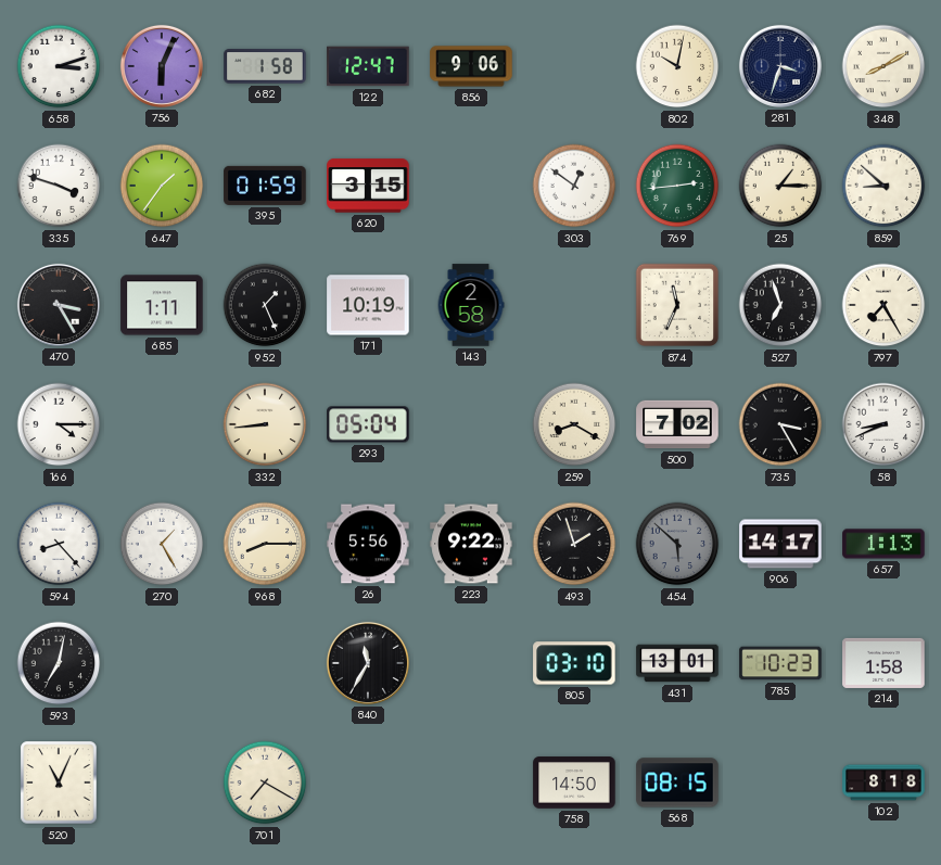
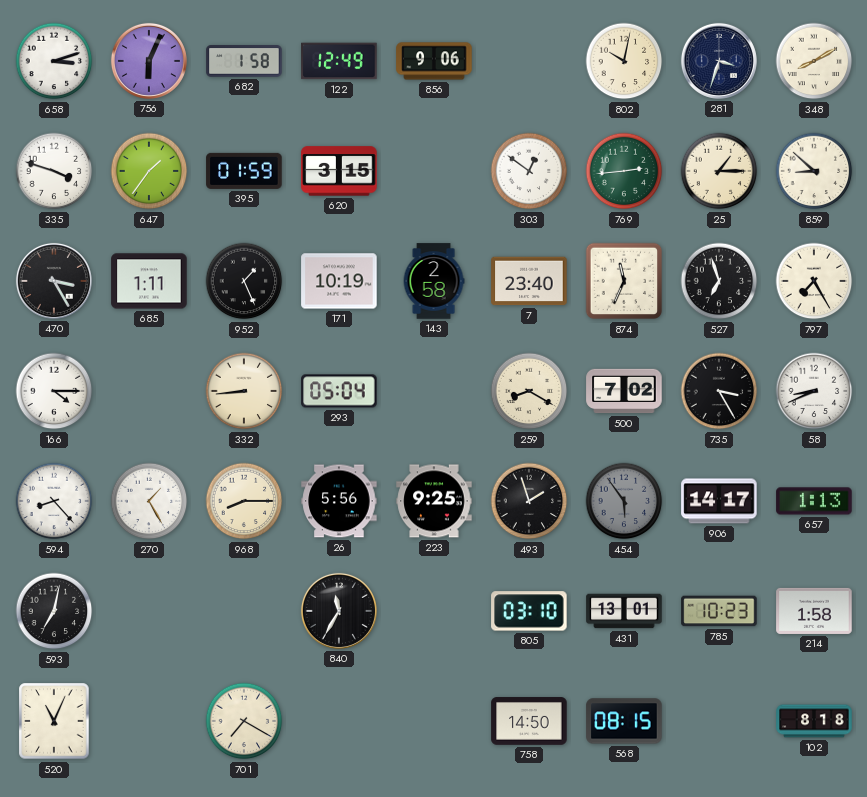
122: 12:47 -> 12:49
7: none -> 23:40
223: 9:22 -> 9:25
454: 5:52 -> 5:54
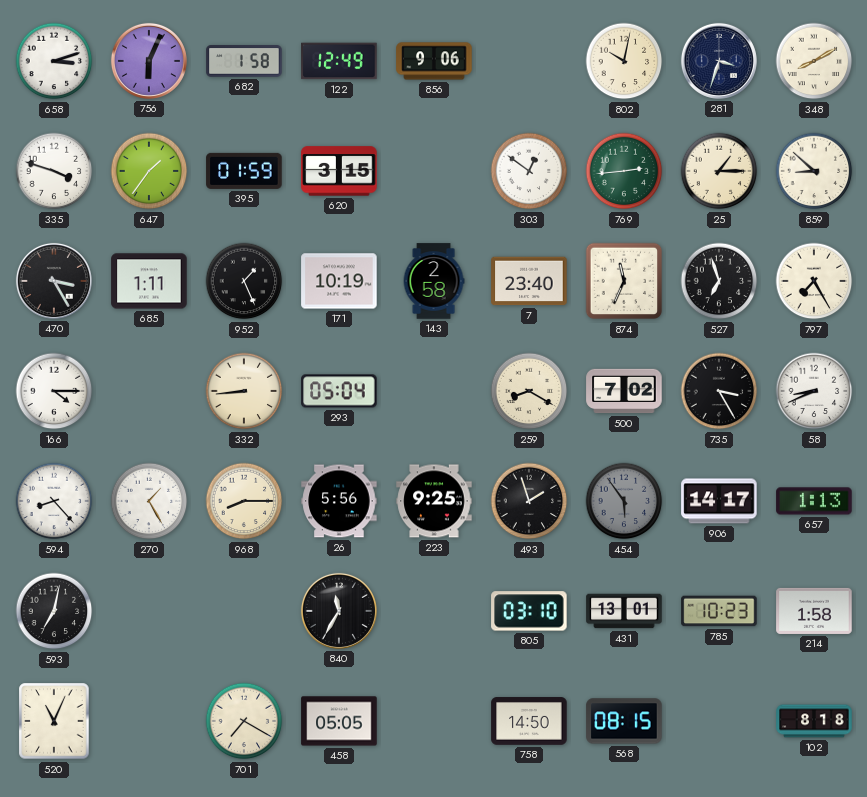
458: none -> 05:05
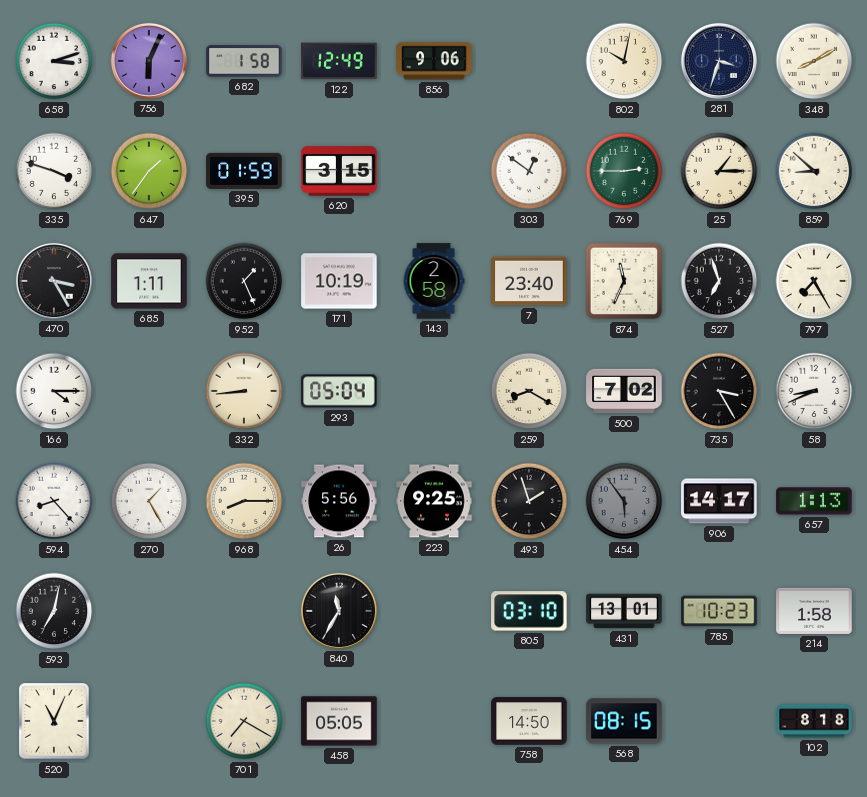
769: 2:44 -> 2:45
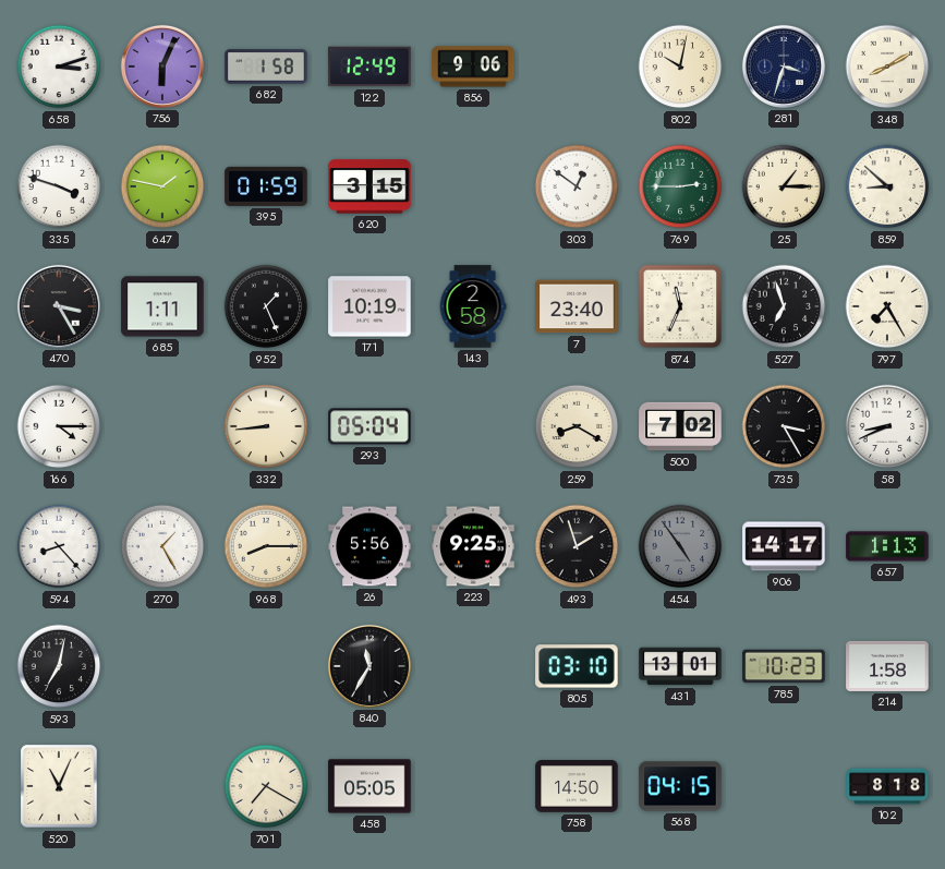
647: 1:36 -> 1:47
454: 5:54 -> 4:54
568: 08:15 -> 04:15
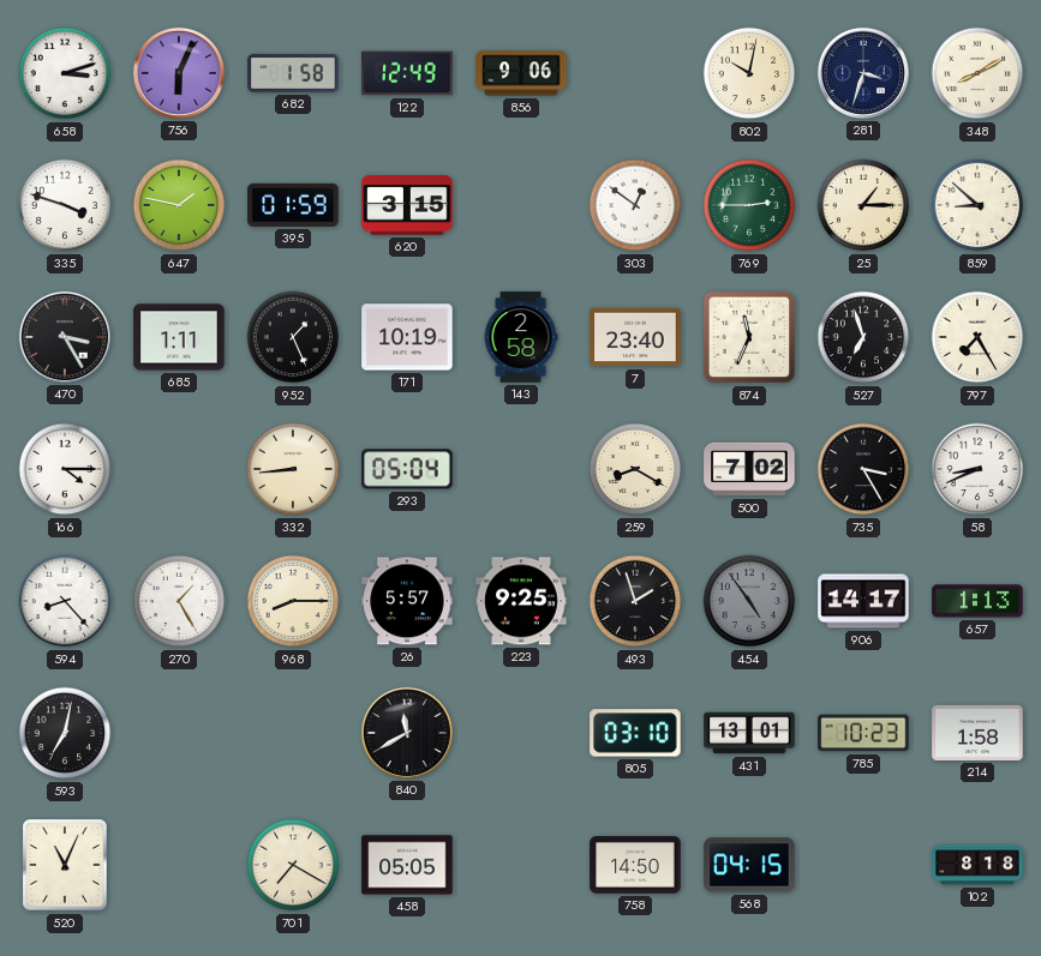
26: 5:56 -> 5:57
840: 11:35 -> 11:40
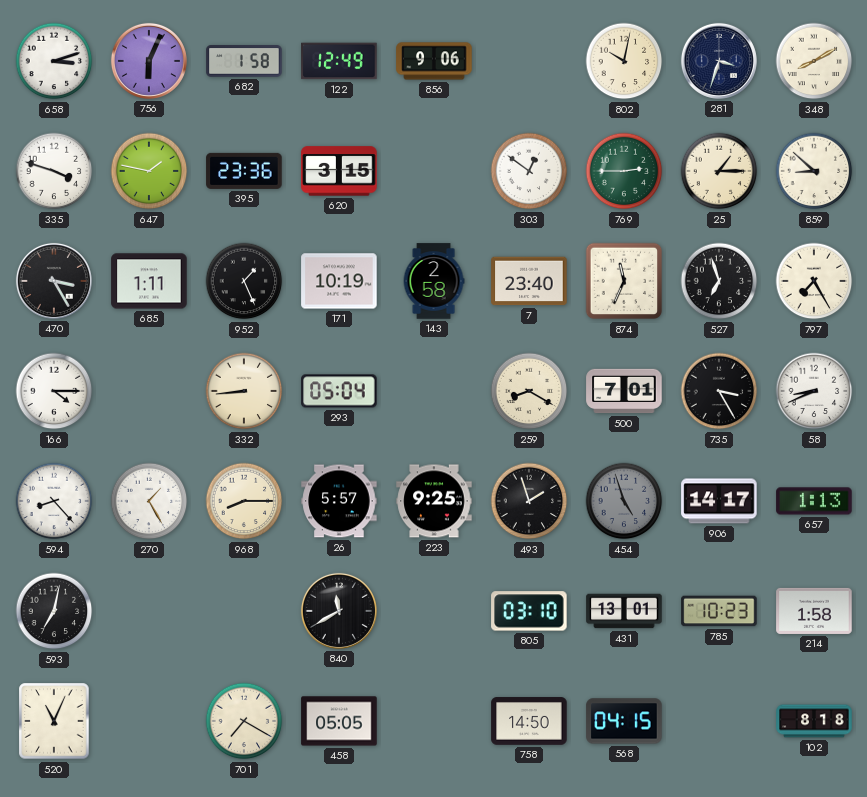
395: 01:59 -> 23:36
500: 7:02 -> 7:01
454: 4:54 -> 4:57
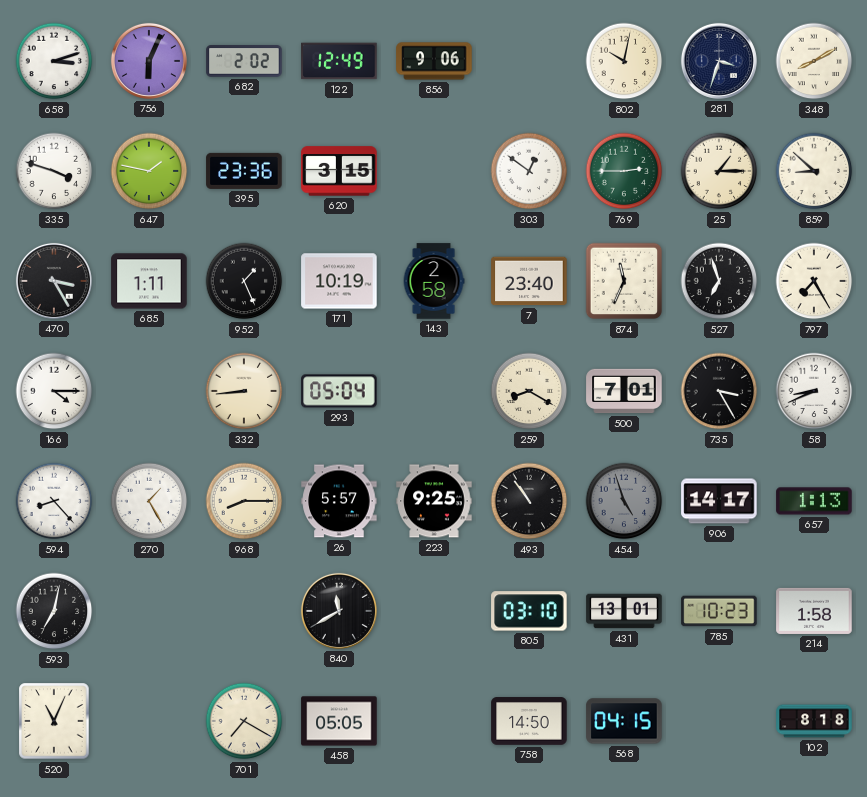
682: 1:58 -> 2:02
493: 1:57 -> 10:54
